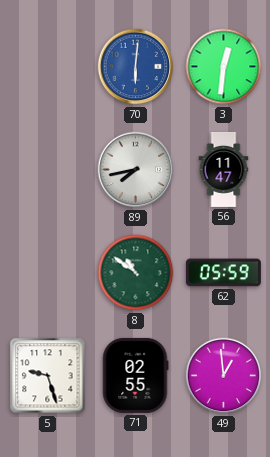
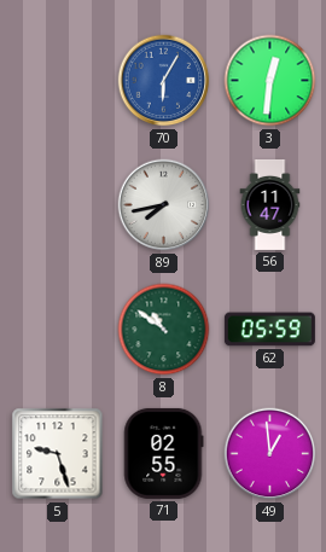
70: 6:01 -> 6:05
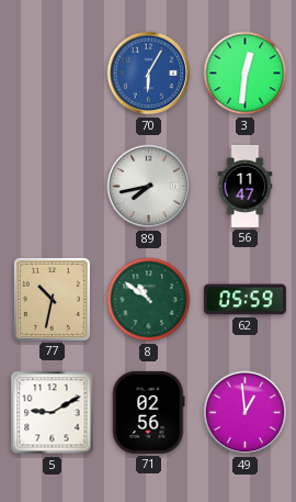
77: none -> 10:32
5: 9:27 -> 9:10
71: 02:55 -> 02:56
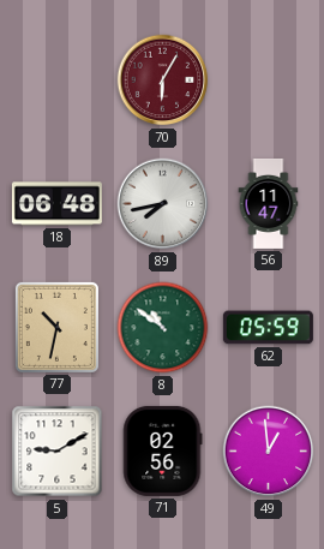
70 dial: blue -> burgundy
3: 12:31 -> none
18: none -> 06:48
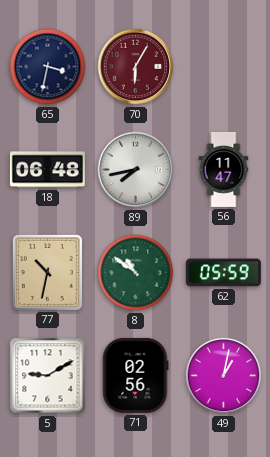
65: none -> 3:32
49: 12:59 -> 1:02
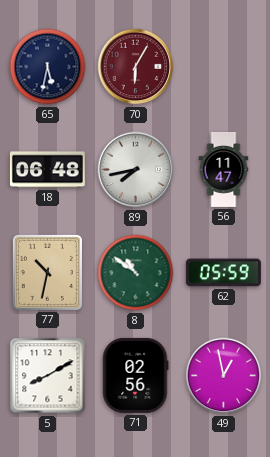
65: 3:32 -> 5:32
5: 9:10 -> 8:10
49: 1:02 -> 12:58
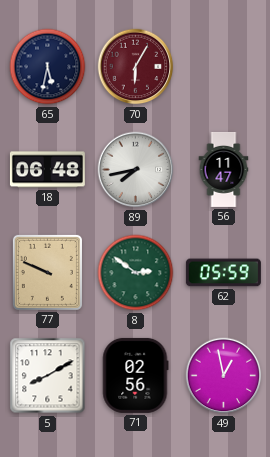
77: 10:32 -> 9:49
8: 10:51 -> 2:51
